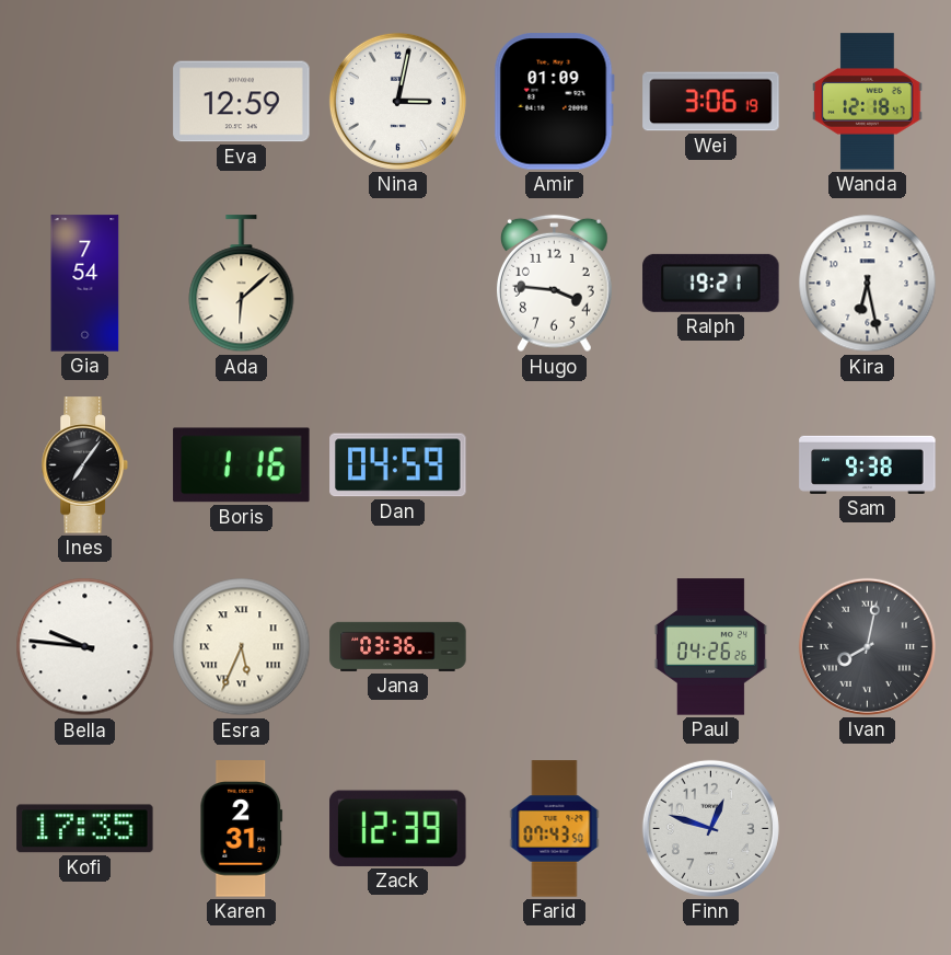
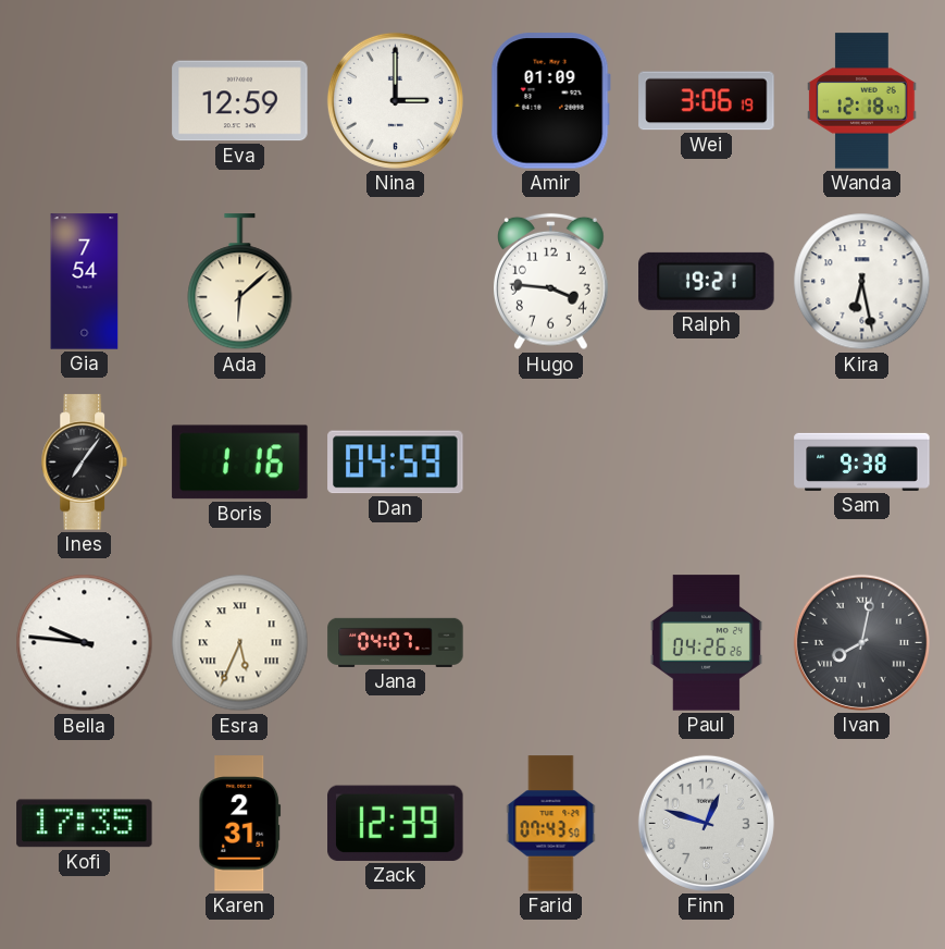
Nina: 3:02 -> 3:00
Jana: 03:36 -> 04:07
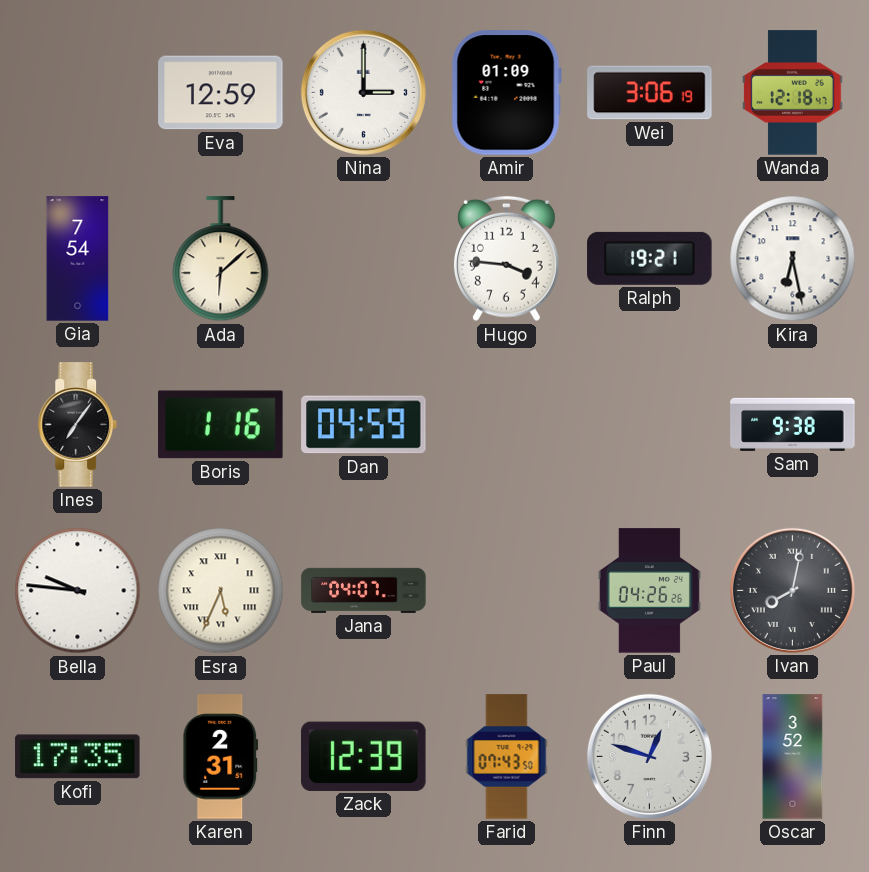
Oscar: none -> 3:52
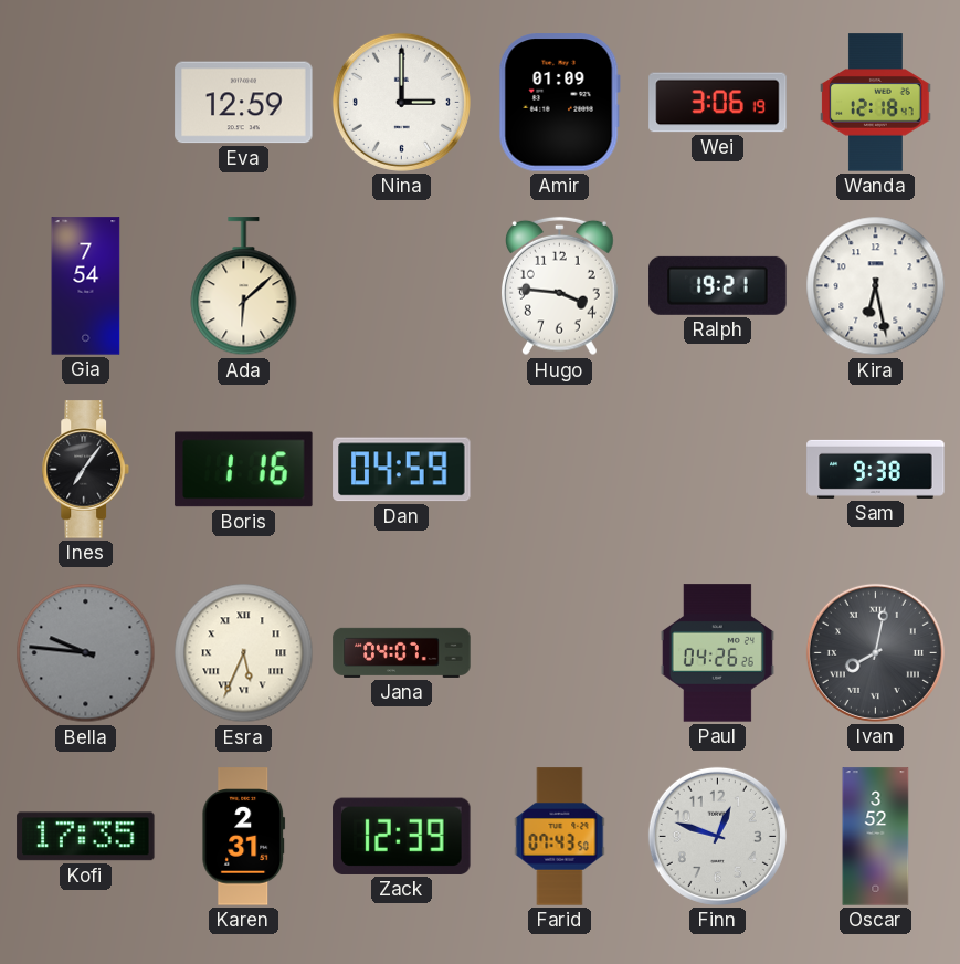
Bella dial: white -> grey
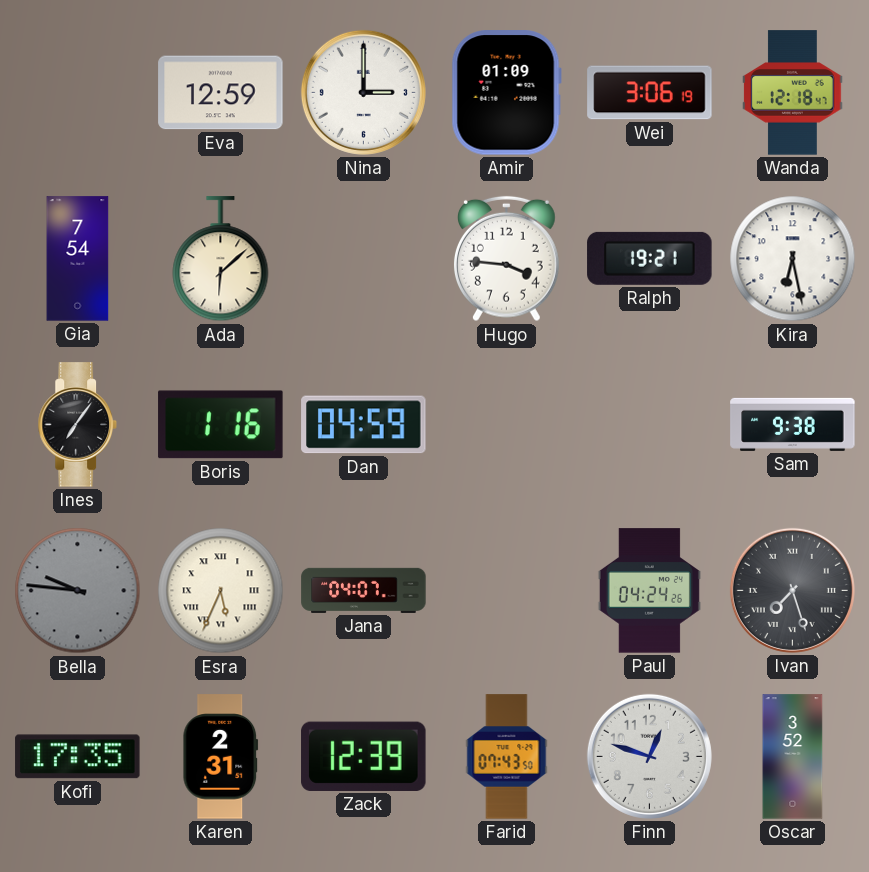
Paul: 04:26 -> 04:24
Ivan: 8:02 -> 7:27
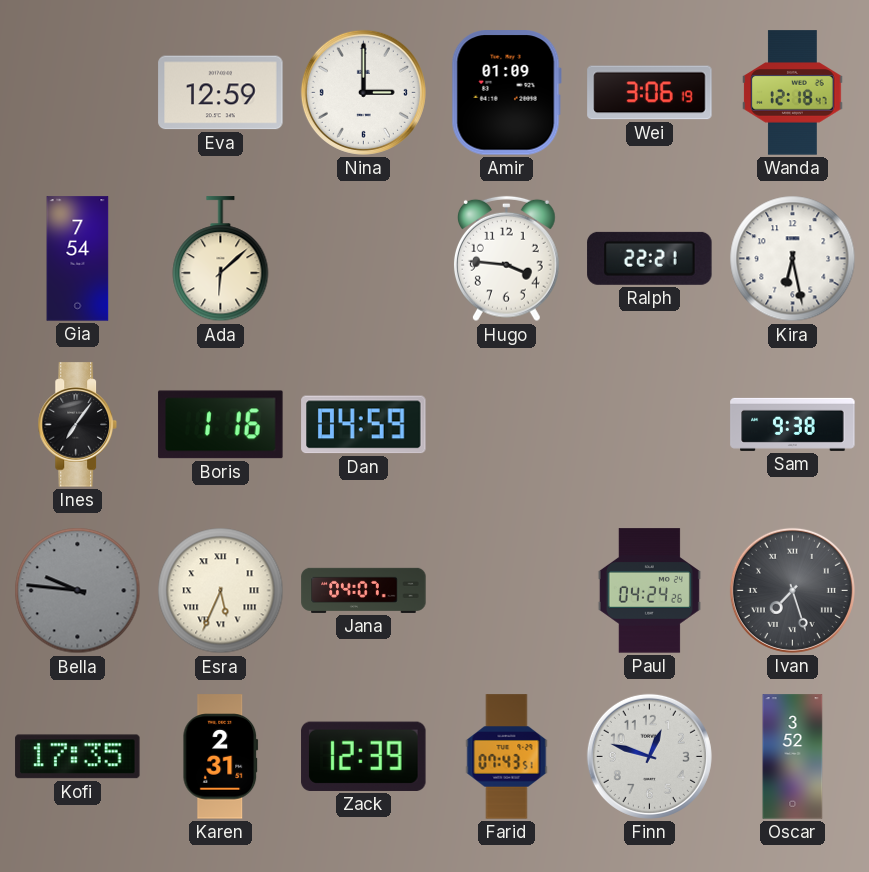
Ralph: 19:21 -> 22:21
Farid: 07:43:50 -> 07:43:51
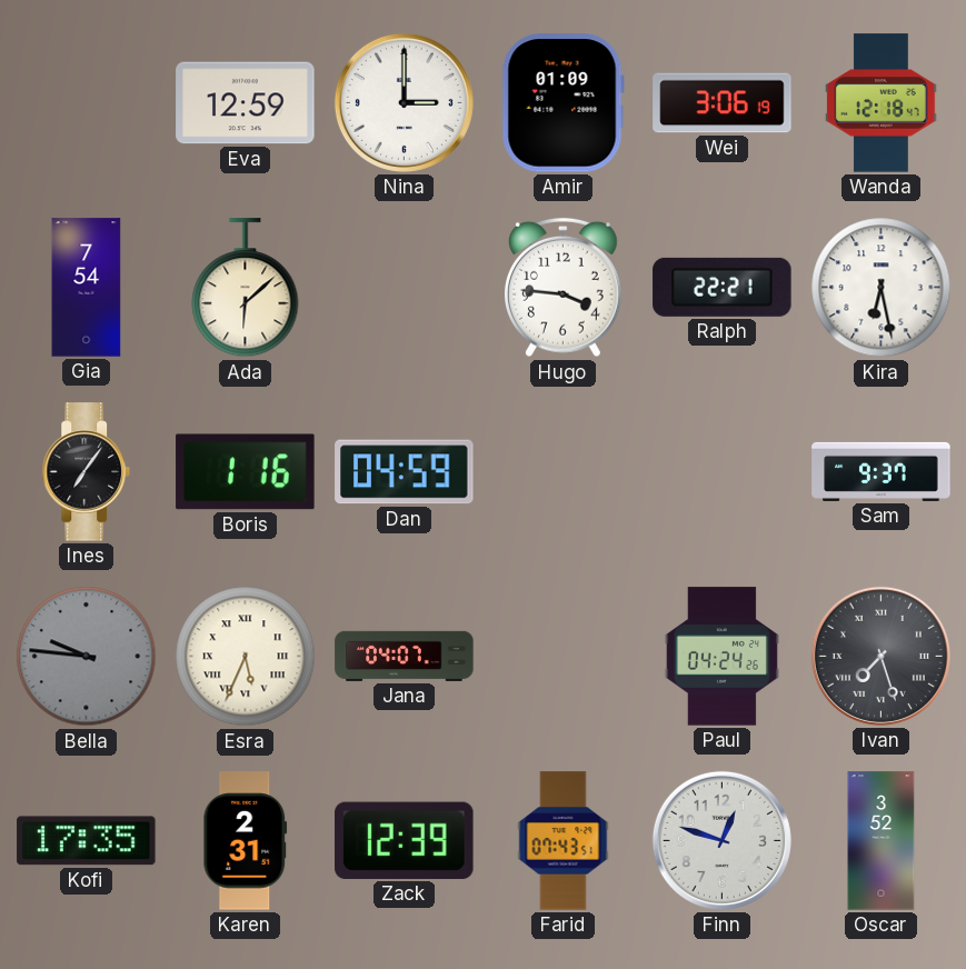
Sam: 9:38 -> 9:37
